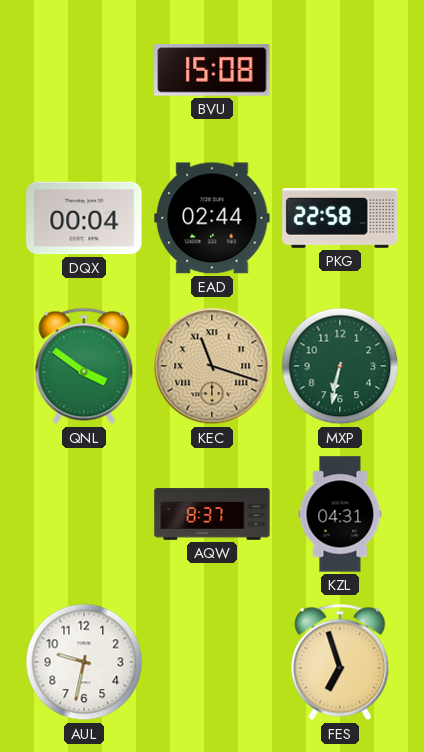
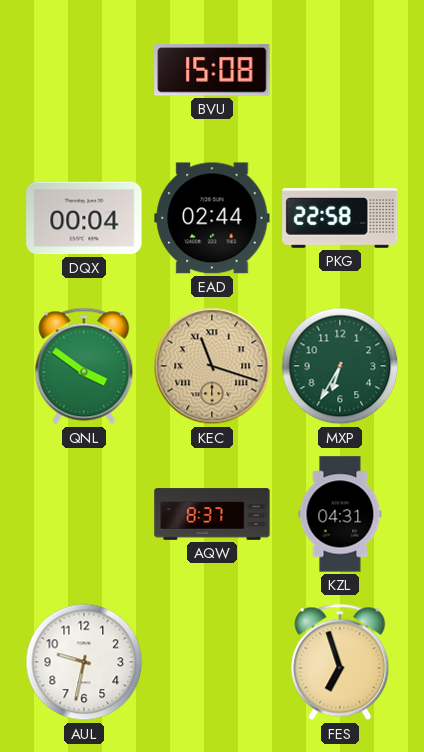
MXP: 6:32 -> 6:35
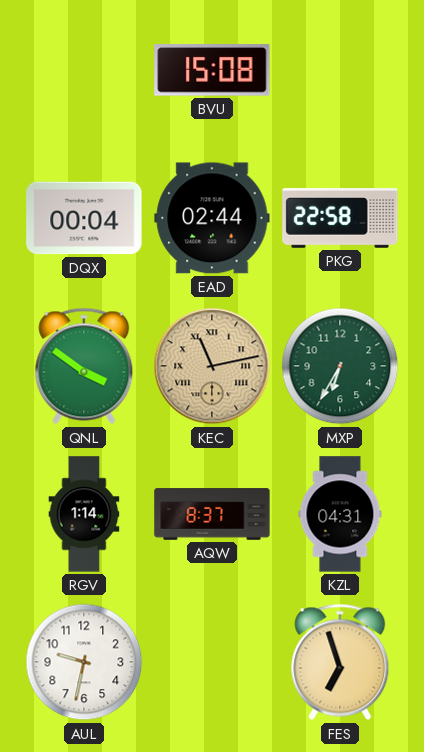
KEC: 11:18 -> 11:13
RGV: none -> 1:14
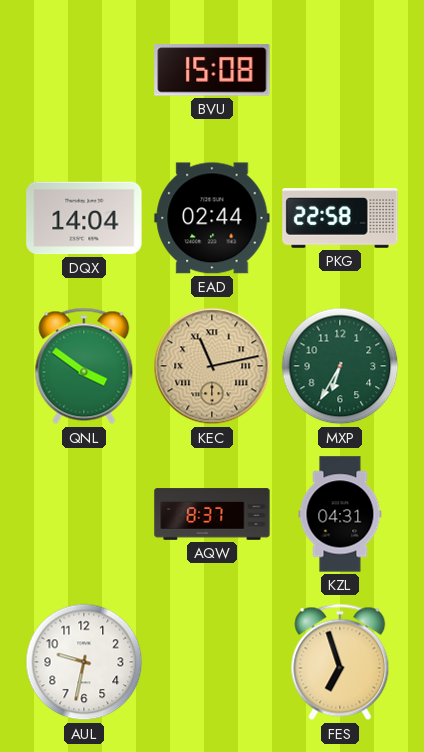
DQX: 00:04 -> 14:04
RGV: 1:14 -> none
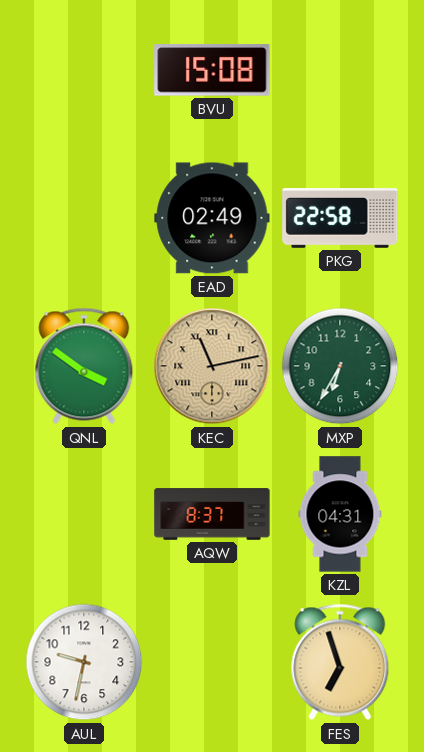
DQX: 14:04 -> none
EAD: 02:44 -> 02:49
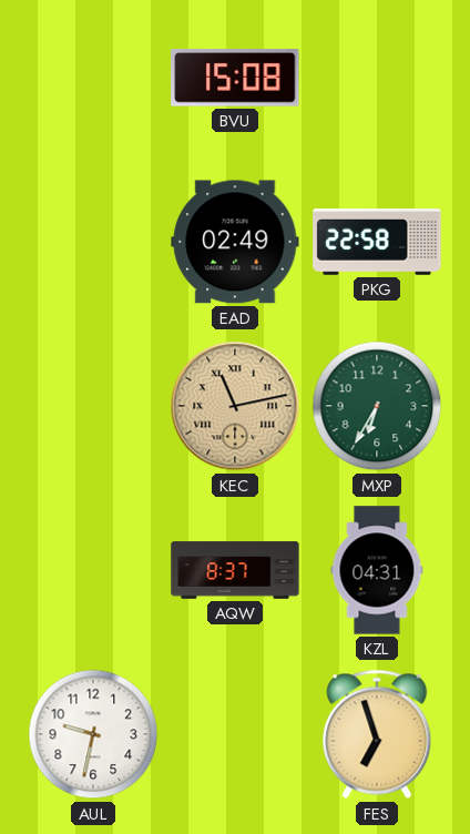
QNL: 3:51 -> none
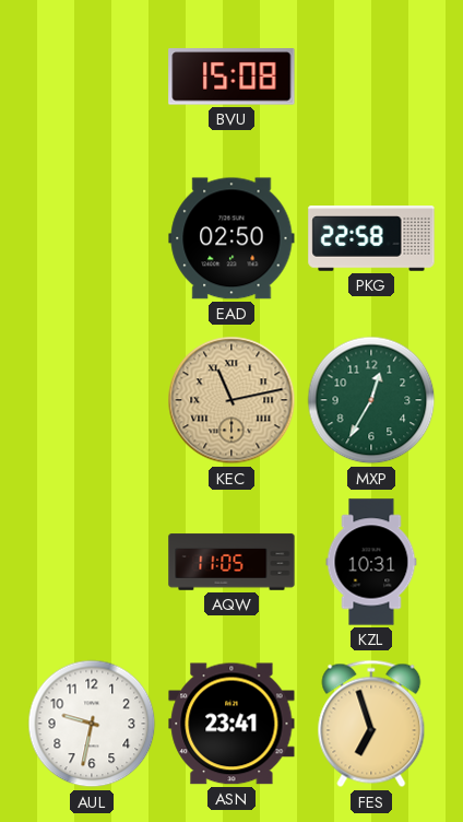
EAD: 02:49 -> 02:50
MXP: 6:35 -> 12:35
AQW: 8:37 -> 11:05
KZL: 04:31 -> 10:31
ASN: none -> 23:41
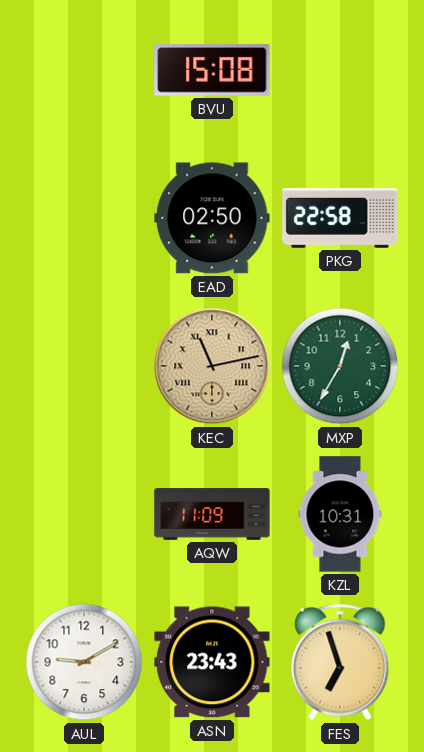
AQW: 11:05 -> 11:09
AUL: 9:32 -> 9:10
ASN: 23:41 -> 23:43
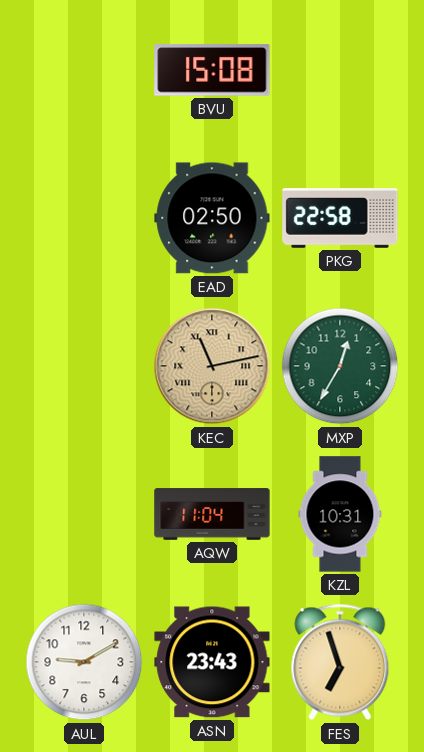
AQW: 11:09 -> 11:04
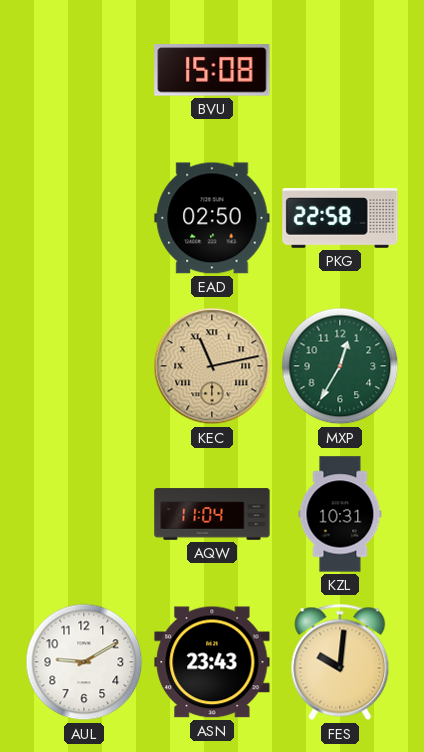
FES: 6:57 -> 10:01
